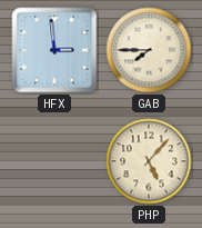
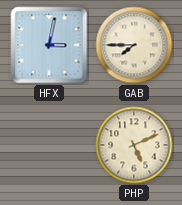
HFX: 2:59 -> 3:02
PHP: 5:07 -> 5:11
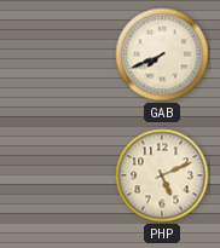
HFX: 3:02 -> none
GAB: 7:45 -> 7:41
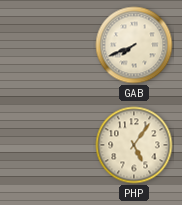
PHP: 5:11 -> 5:06
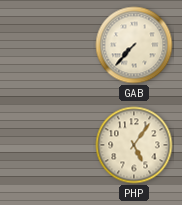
GAB: 7:41 -> 7:37
